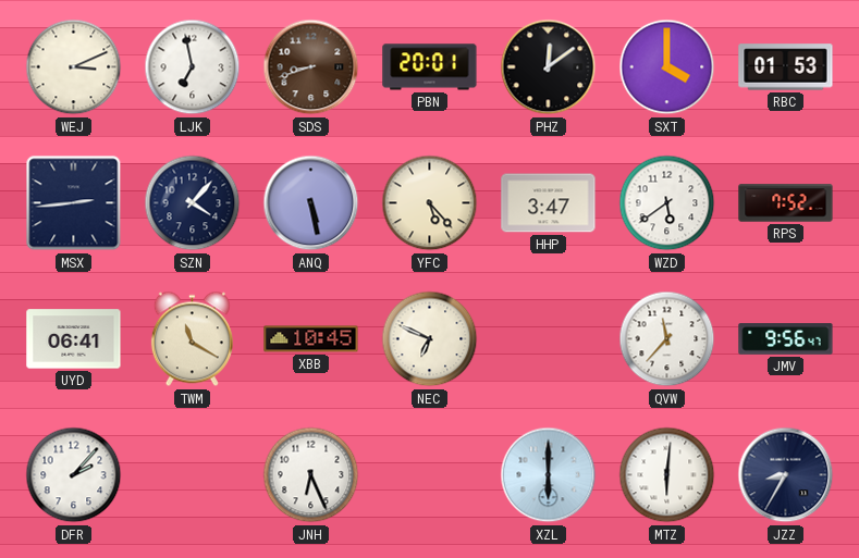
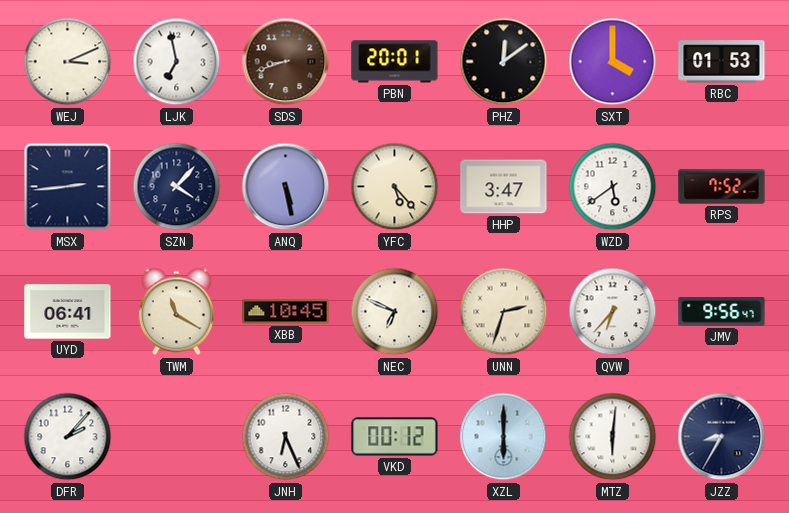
UNN: none -> 2:33
QVW: 11:37 -> 6:37
VKD: none -> 00:12
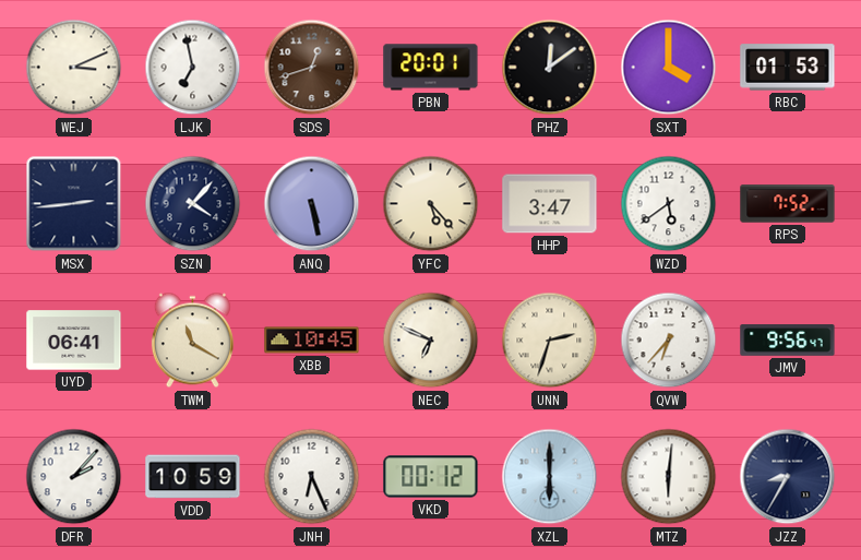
SDS: 8:42 -> 12:42
VDD: none -> 10:59
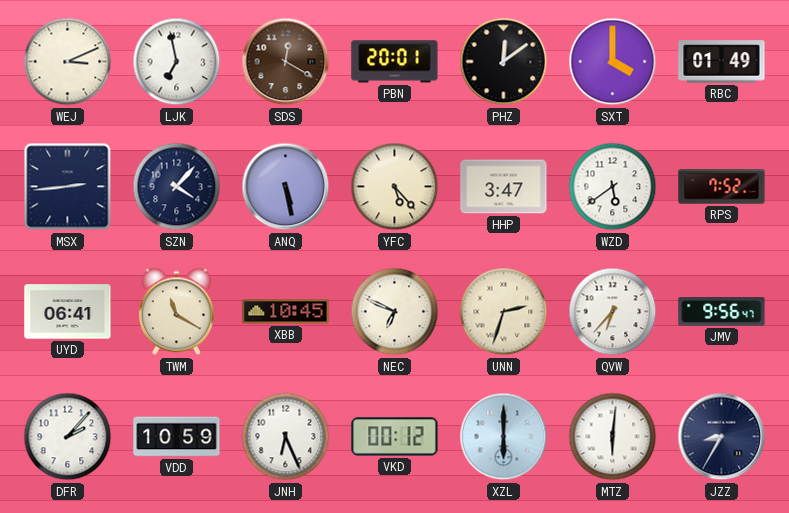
SDS: 12:42 -> 12:20
RBC: 01:53 -> 01:49
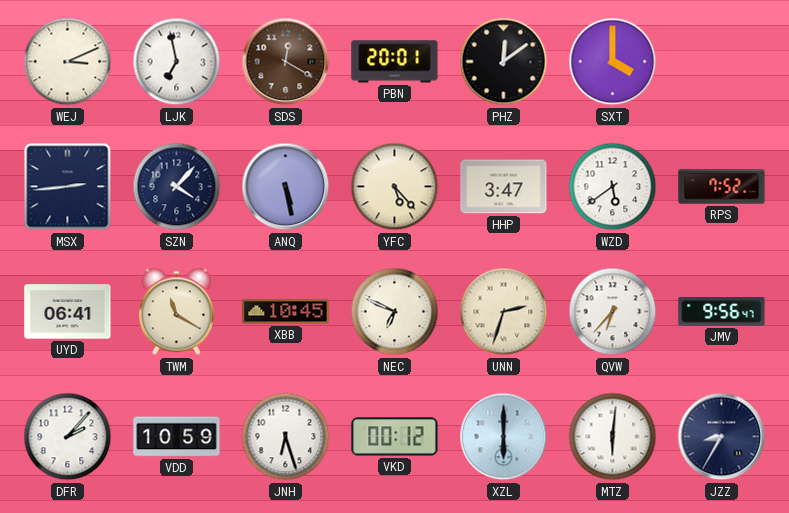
RBC: 01:49 -> none
JNH: 6:26 -> 6:27
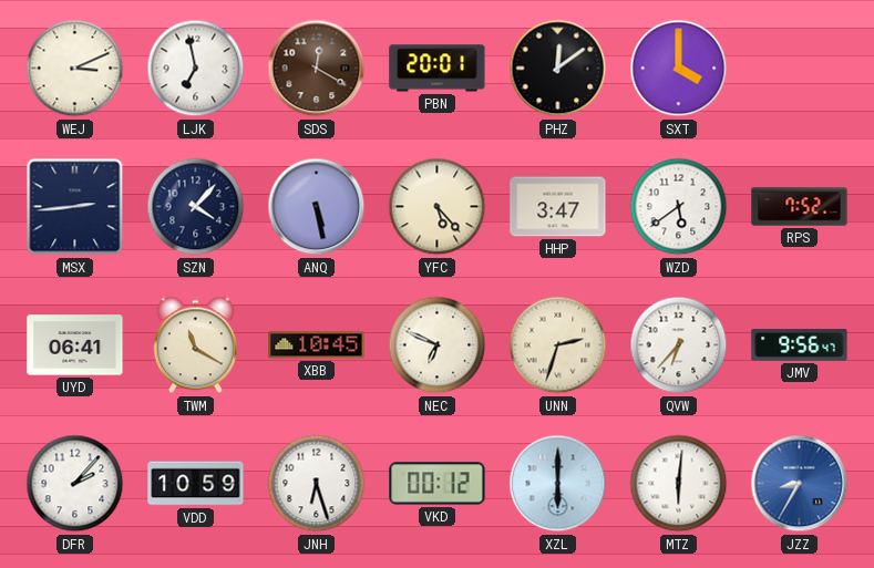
JZZ dial: navy -> blue
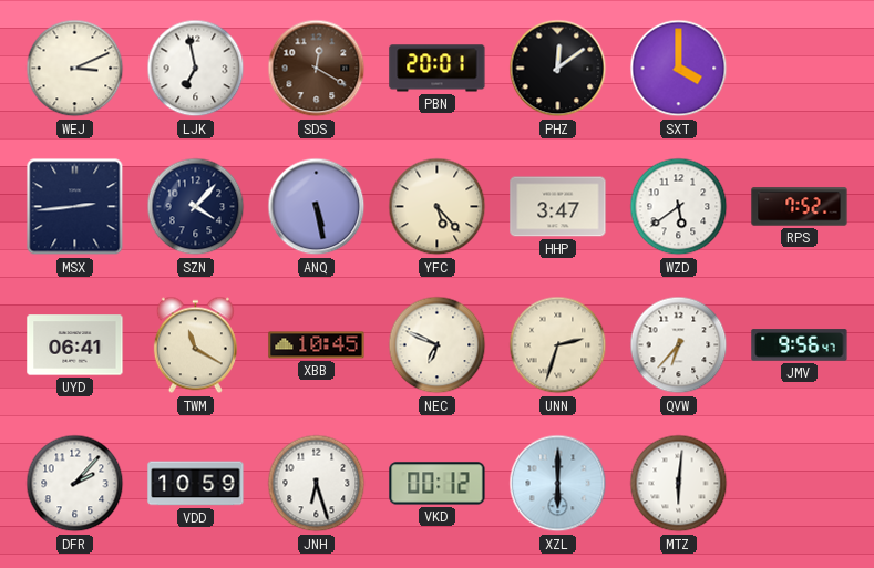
JZZ: 8:35 -> none
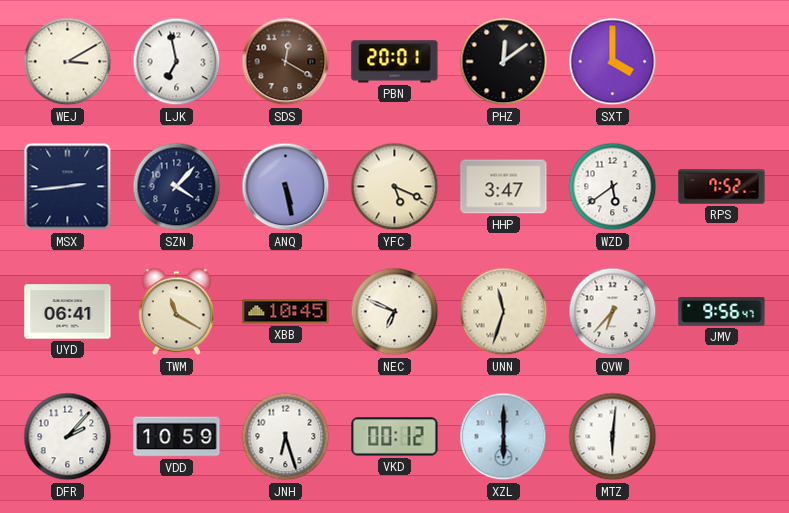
WEJ: 3:11 -> 3:10
YFC: 5:23 -> 5:19
UNN: 2:33 -> 11:33
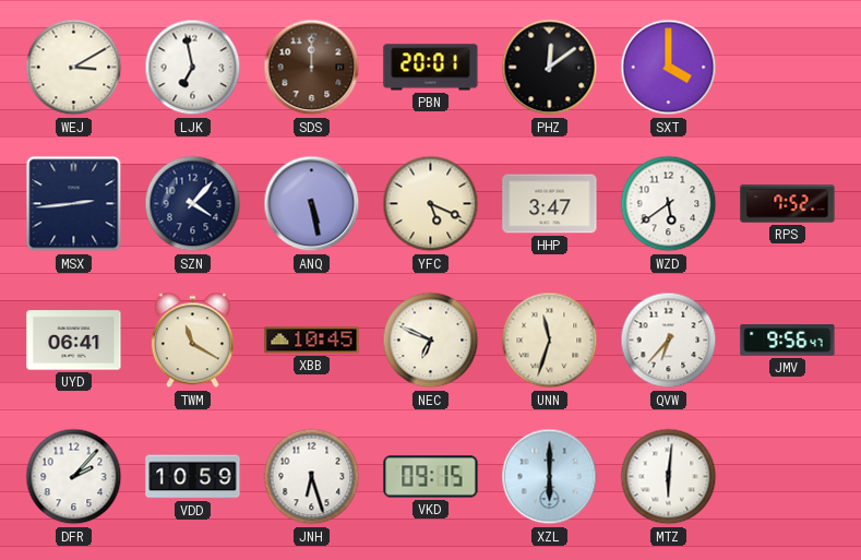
SDS: 12:20 -> 12:00
VKD: 00:12 -> 09:15
